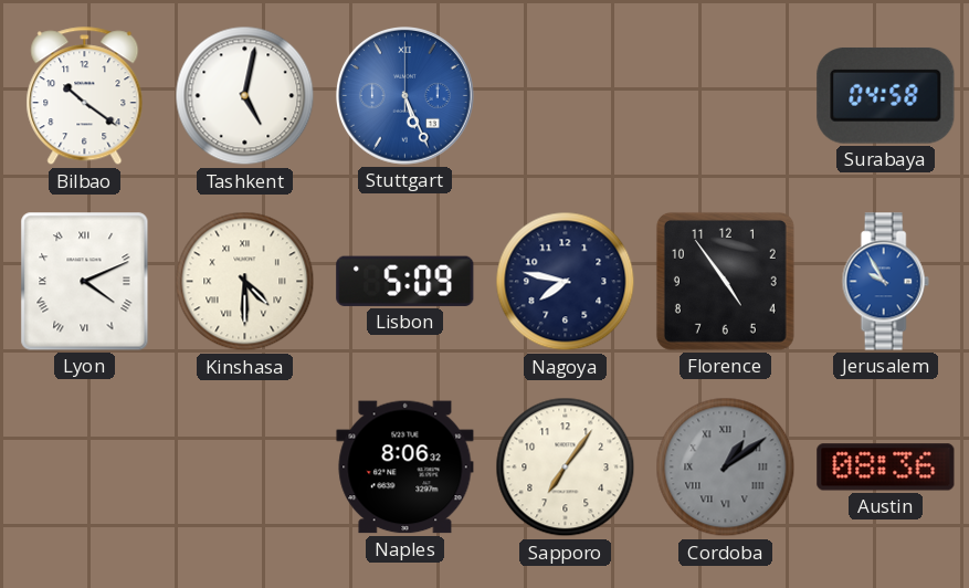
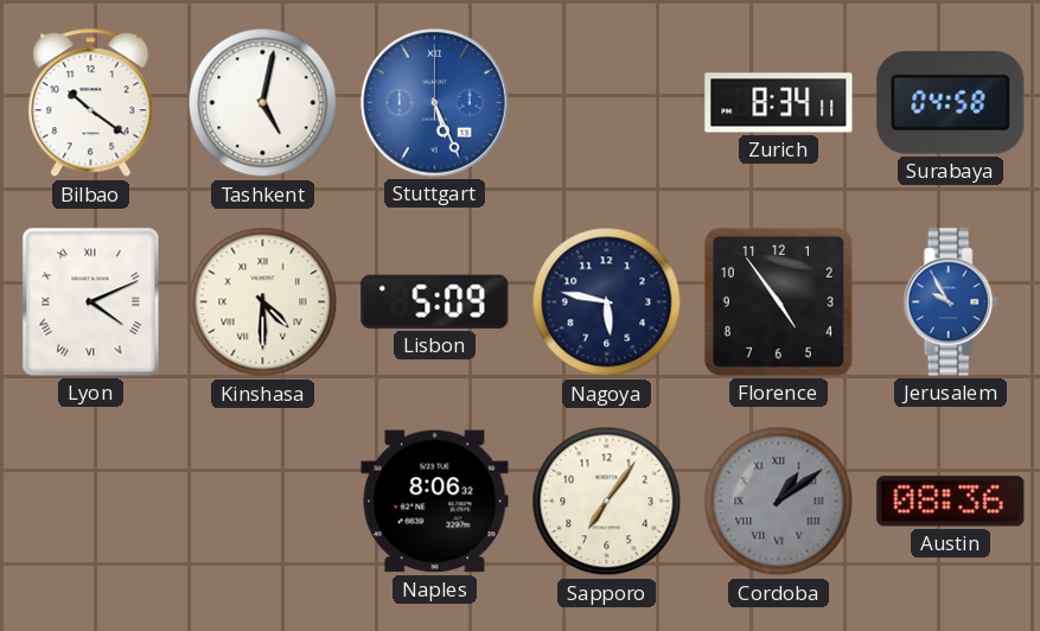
Zurich: none -> 8:34
Nagoya: 7:47 -> 5:47
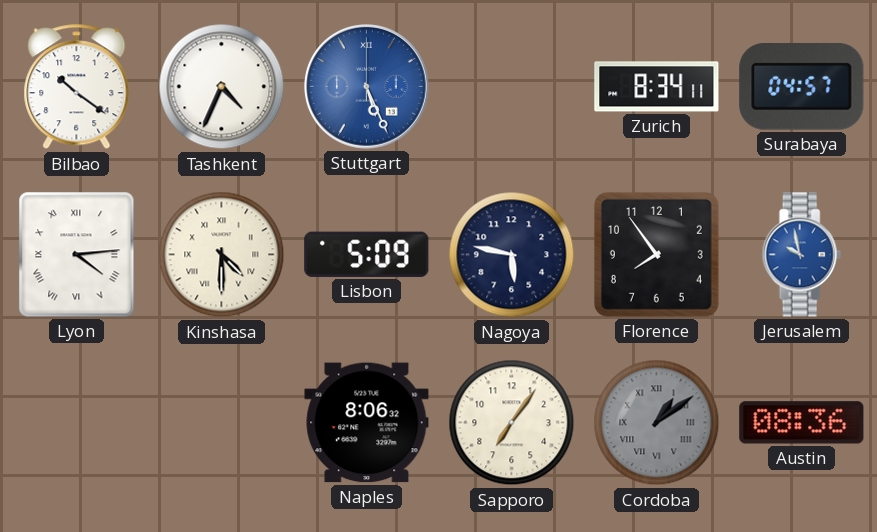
Tashkent: 5:02 -> 4:34
Surabaya: 04:58 -> 04:57
Lyon: 4:11 -> 4:14
Florence: 4:54 -> 7:54
Jerusalem: 9:55 -> 9:58
